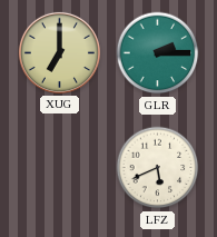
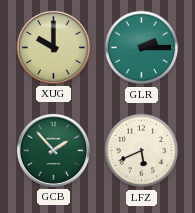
XUG: 7:00 -> 10:00
GCB: none -> 1:53
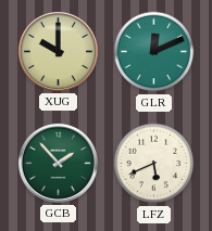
GLR: 2:15 -> 12:11
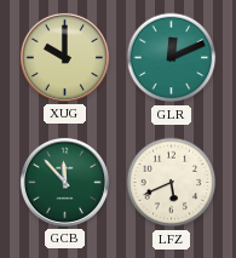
GCB: 1:53 -> 11:53
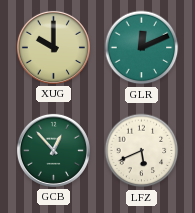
GCB: 11:53 -> 12:53
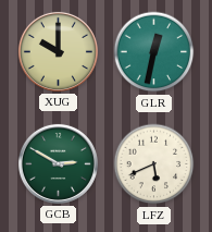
GLR: 12:11 -> 12:32
GCB: 12:53 -> 2:50
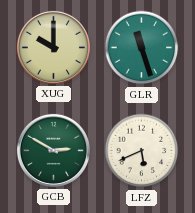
GLR: 12:32 -> 11:27
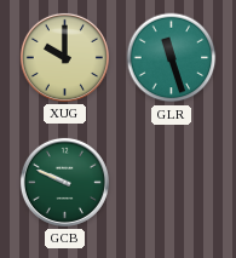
GCB: 2:50 -> 9:49
LFZ: 5:41 -> none
